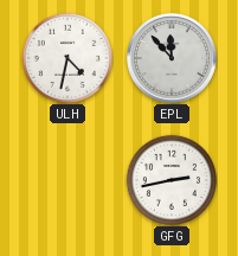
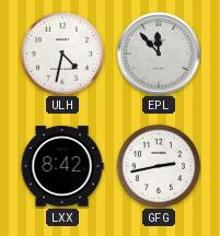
LXX: none -> 8:42
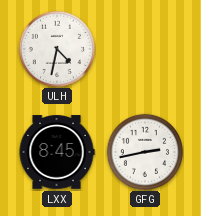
EPL: 11:53 -> none
LXX: 8:42 -> 8:45
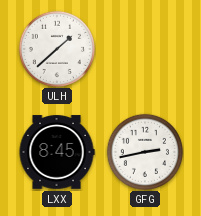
ULH: 4:32 -> 1:38
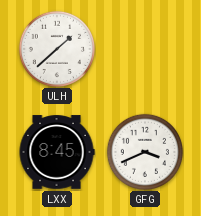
GFG: 2:43 -> 3:41
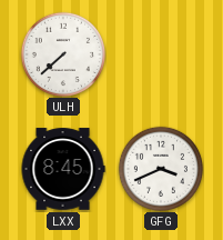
ULH: 1:38 -> 7:38
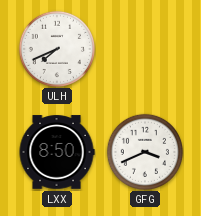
ULH: 7:38 -> 7:41
LXX: 8:45 -> 8:50
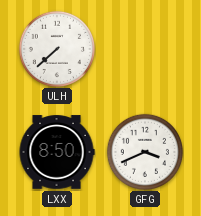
ULH: 7:41 -> 7:38
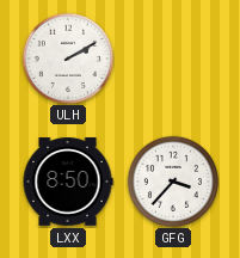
ULH: 7:38 -> 2:10
GFG: 3:41 -> 3:37
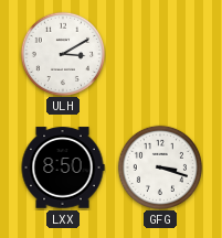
ULH: 2:10 -> 3:10
GFG: 3:37 -> 3:18
